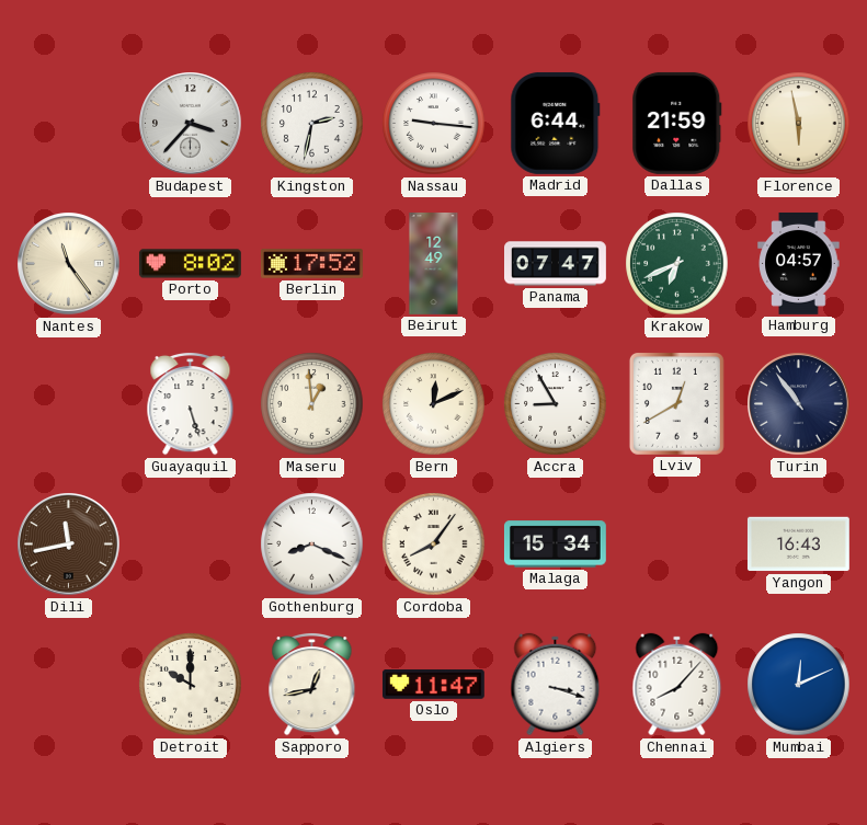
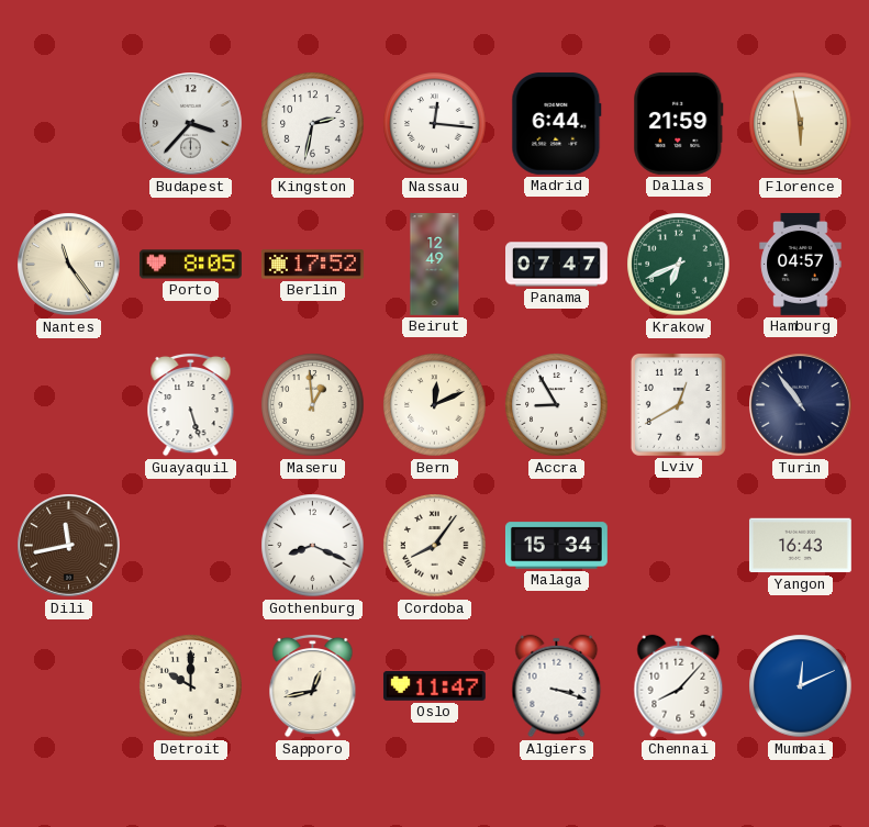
Nassau: 9:16 -> 12:16
Porto: 8:02 -> 8:05
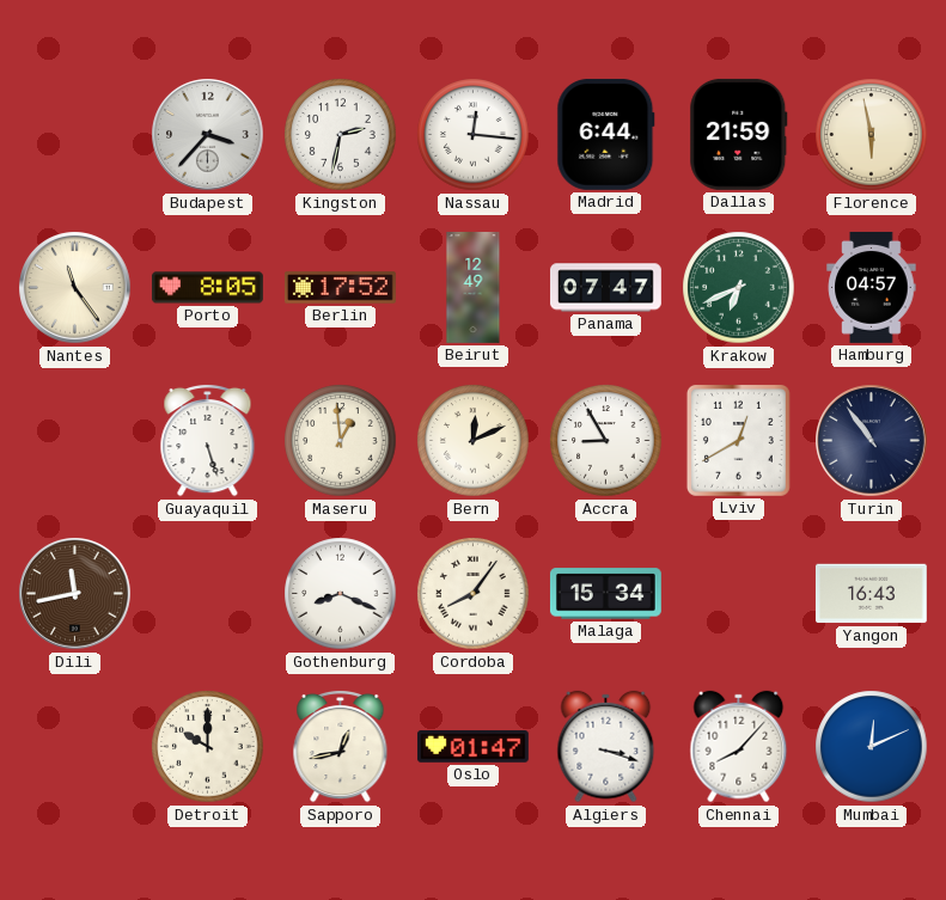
Oslo: 11:47 -> 01:47
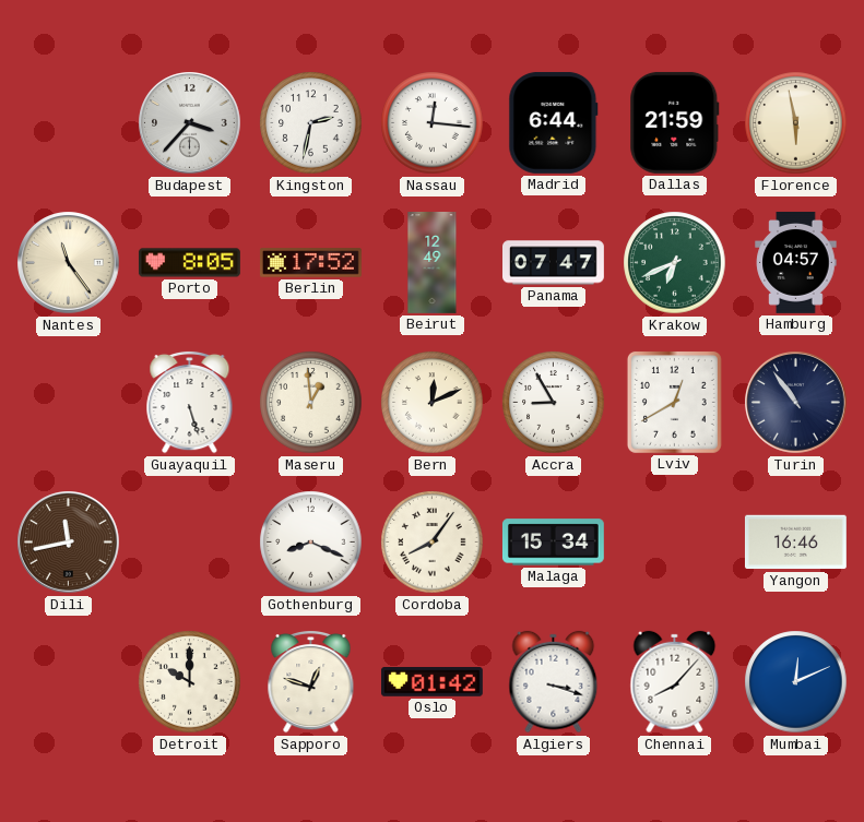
Yangon: 16:43 -> 16:46
Sapporo: 12:43 -> 12:48
Oslo: 01:47 -> 01:42
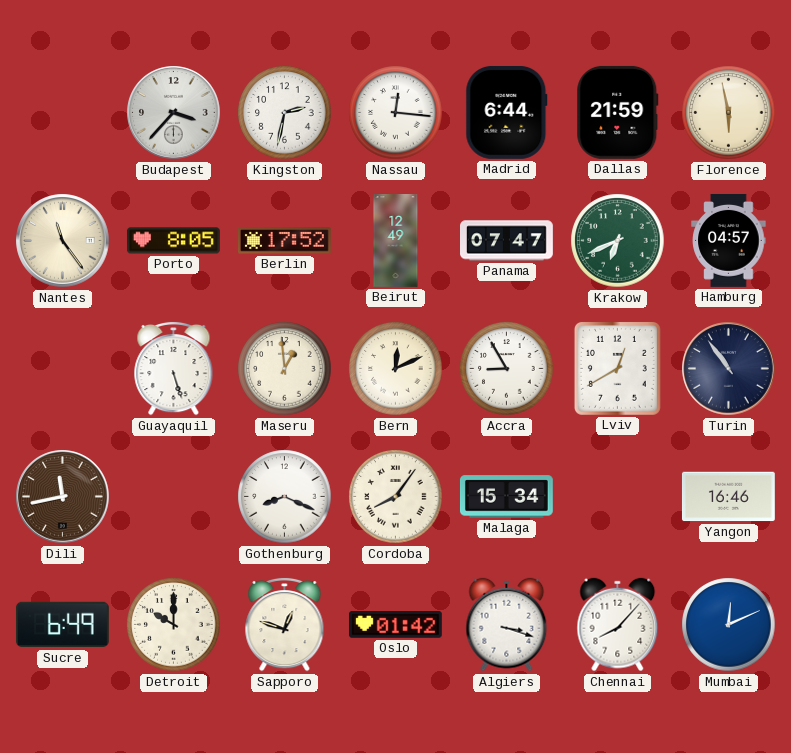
Sucre: none -> 6:49
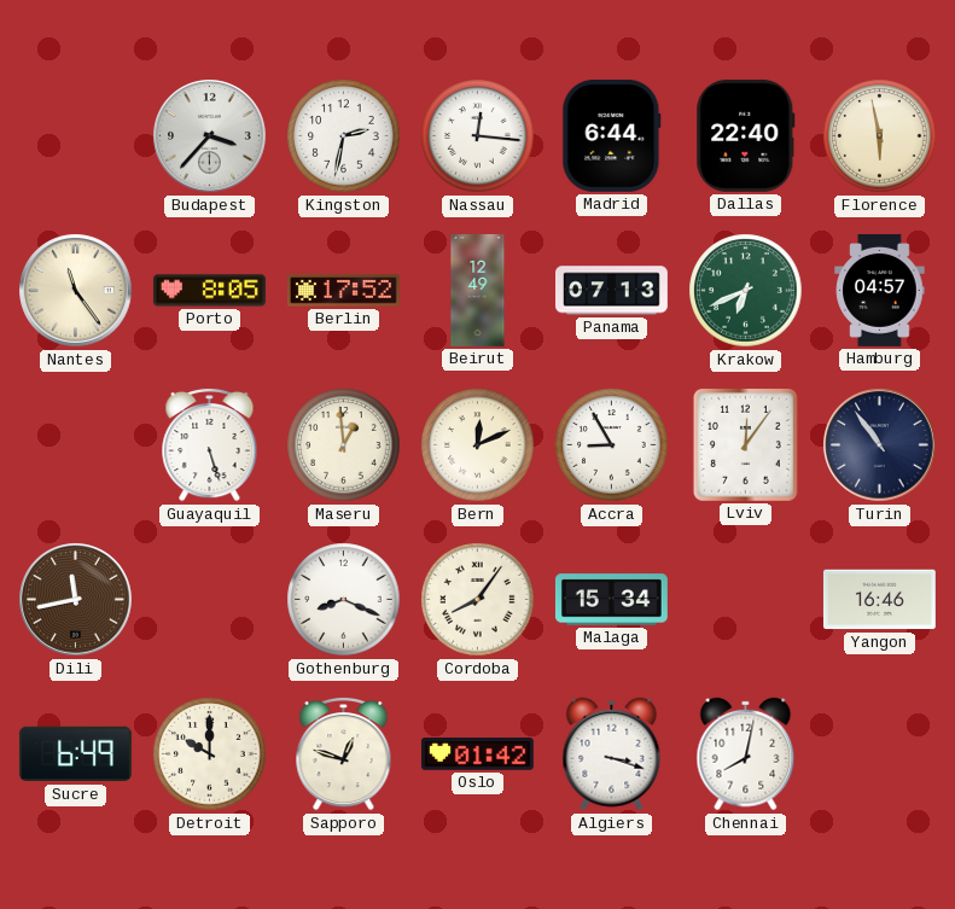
Dallas: 21:59 -> 22:40
Panama: 07:47 -> 07:13
Lviv: 12:40 -> 12:06
Chennai: 8:07 -> 8:02
Mumbai: 12:11 -> none
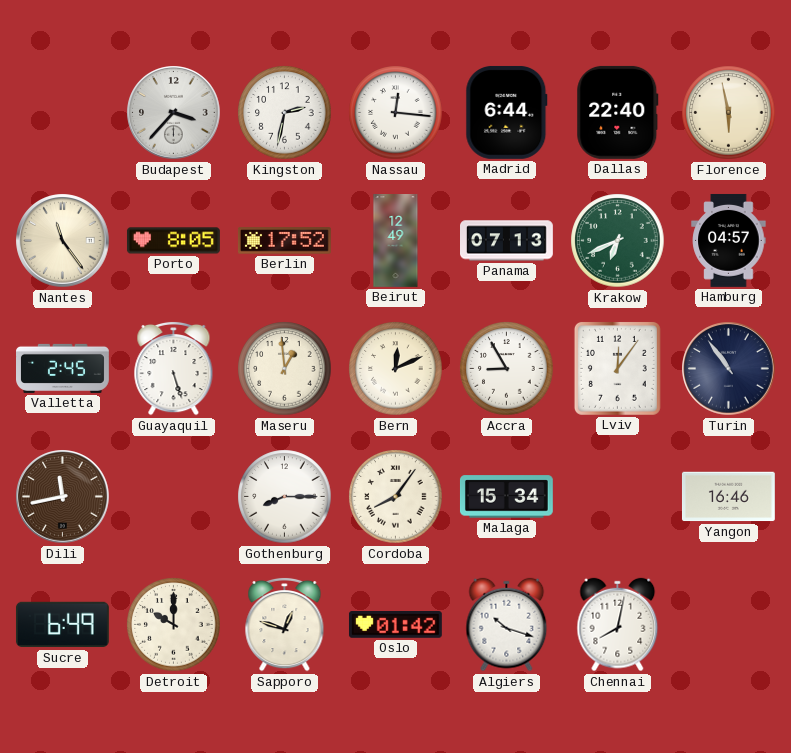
Valletta: none -> 2:45
Gothenburg: 8:19 -> 8:15
Algiers: 3:18 -> 10:18
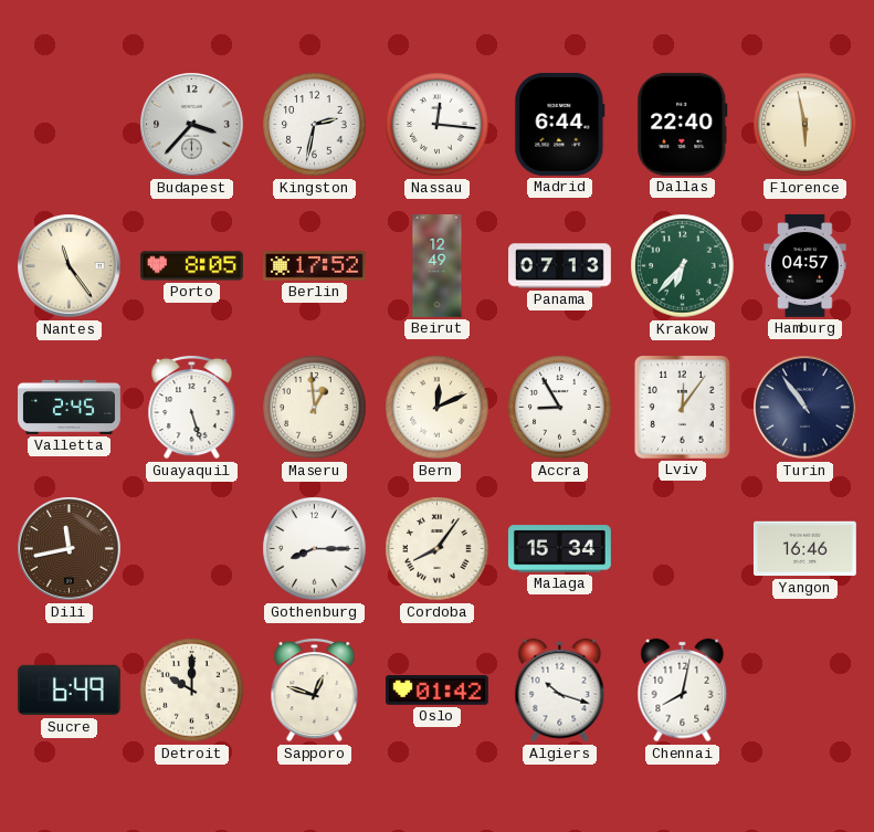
Krakow: 6:41 -> 6:37
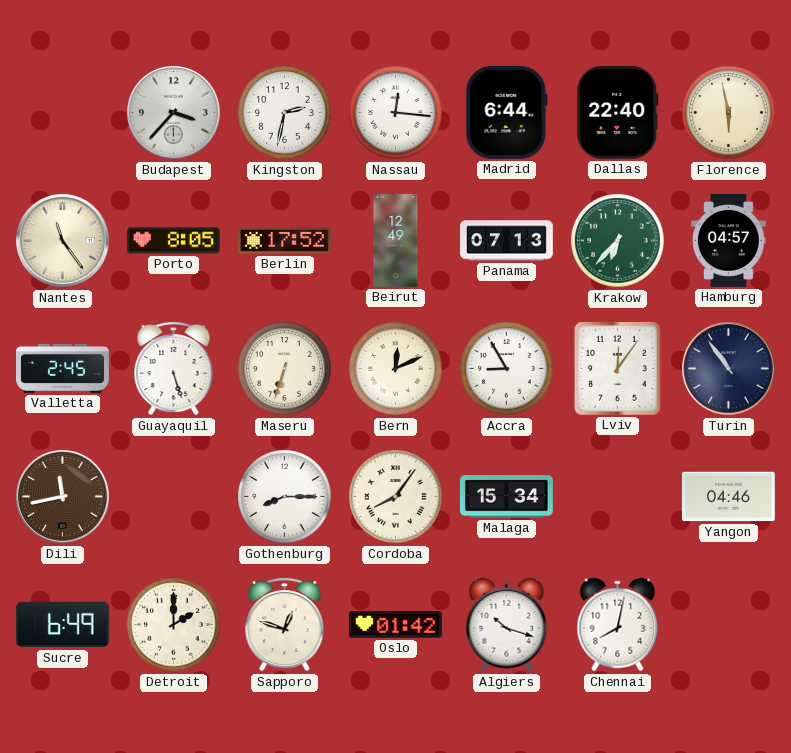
Maseru: 12:59 -> 6:33
Yangon: 16:46 -> 04:46
Detroit: 10:00 -> 2:00
